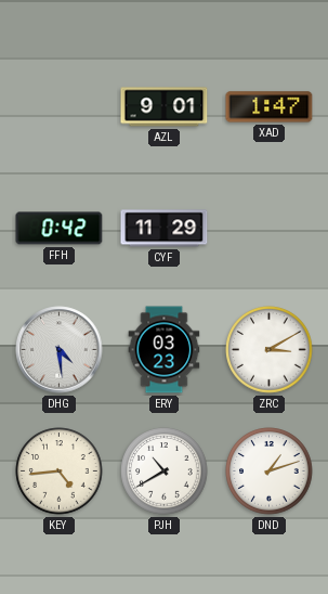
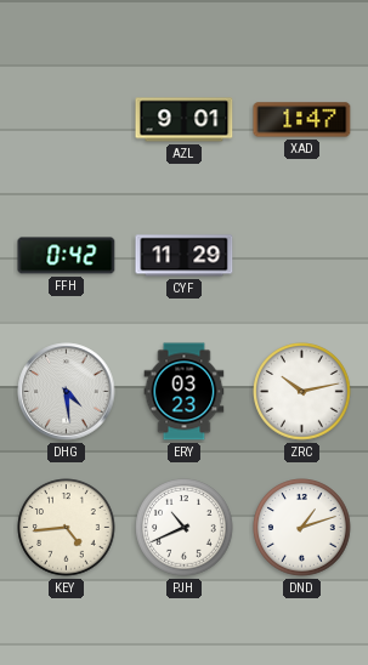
ZRC: 3:10 -> 10:13
PJH: 10:40 -> 10:41
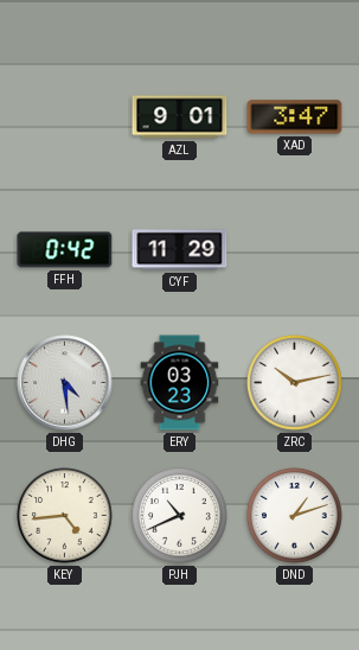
XAD: 1:47 -> 3:47
